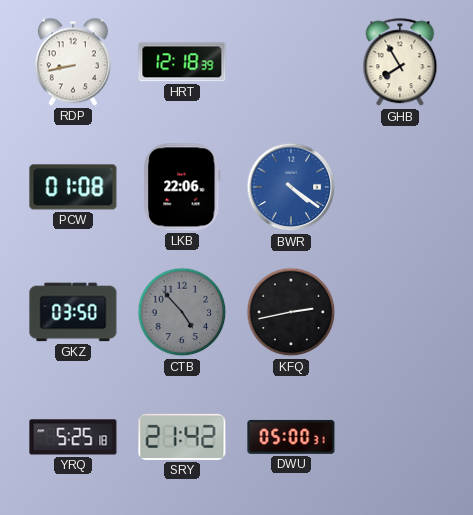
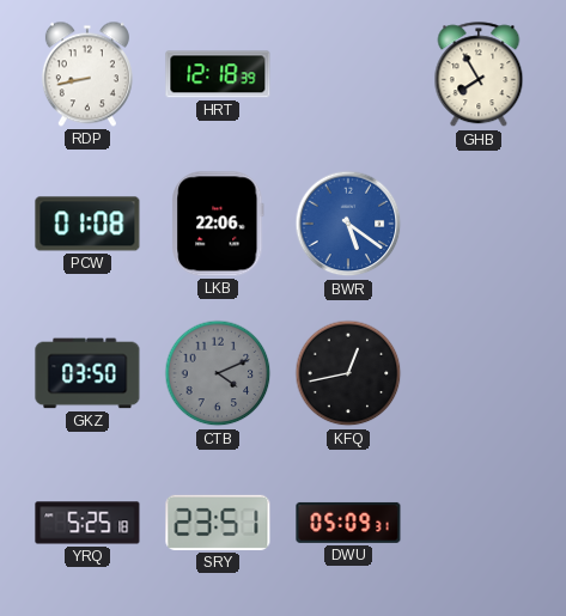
BWR: 4:21 -> 5:21
CTB: 4:53 -> 4:11
KFQ: 2:43 -> 12:43
SRY: 21:42 -> 23:51
DWU: 05:00 -> 05:09
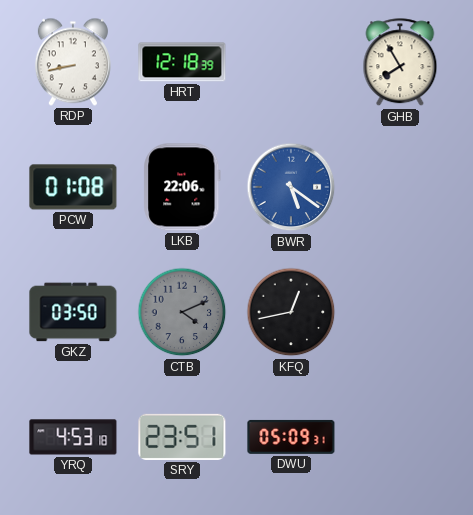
YRQ: 5:25 -> 4:53
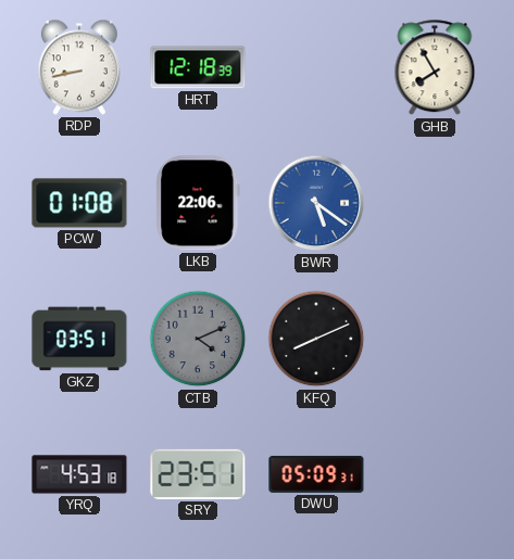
GKZ: 03:50 -> 03:51
KFQ: 12:43 -> 8:11
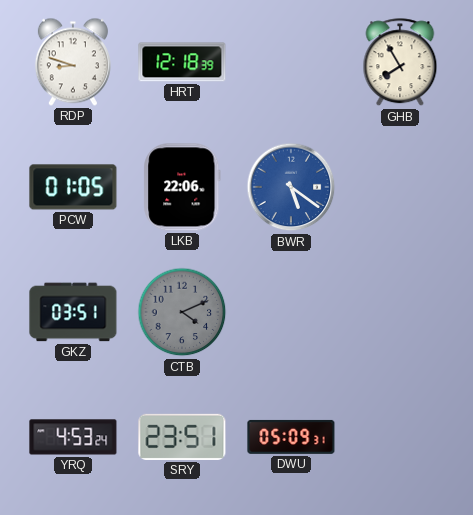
RDP: 8:43 -> 8:48
PCW: 01:08 -> 01:05
KFQ: 8:11 -> none
YRQ: 4:53:18 -> 4:53:24
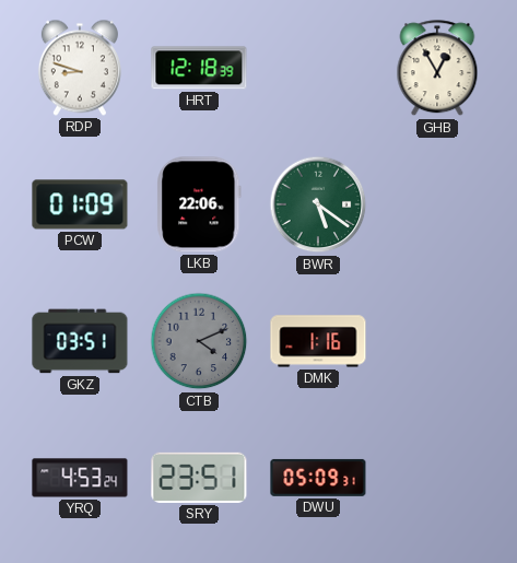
GHB: 7:55 -> 12:55
PCW: 01:05 -> 01:09
BWR dial: blue -> green
DMK: none -> 1:16
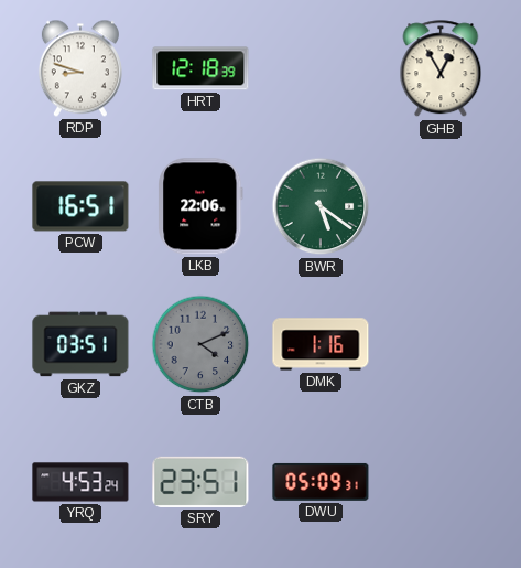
PCW: 01:09 -> 16:51
